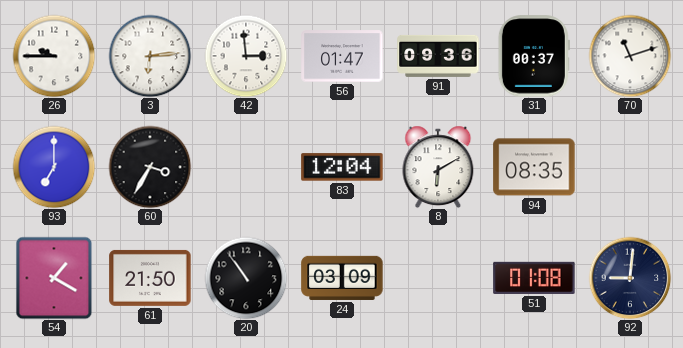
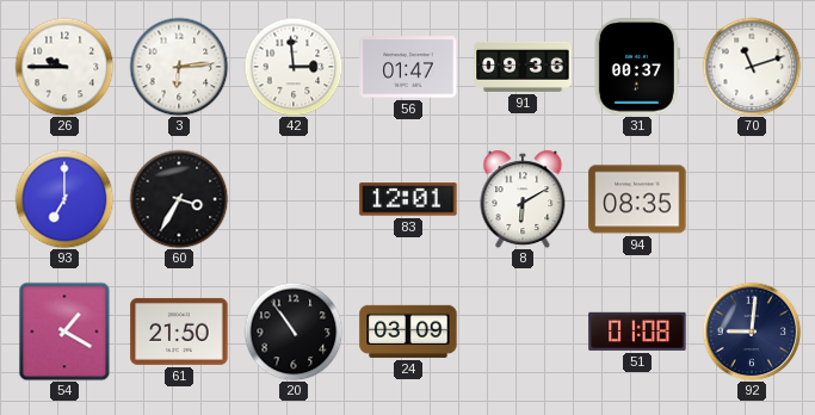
83: 12:04 -> 12:01
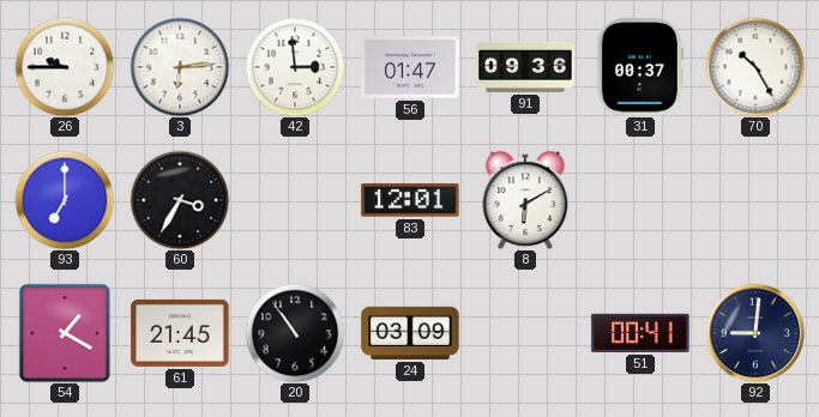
70: 11:12 -> 10:25
94: 08:35 -> none
61: 21:50 -> 21:45
51: 01:08 -> 00:41
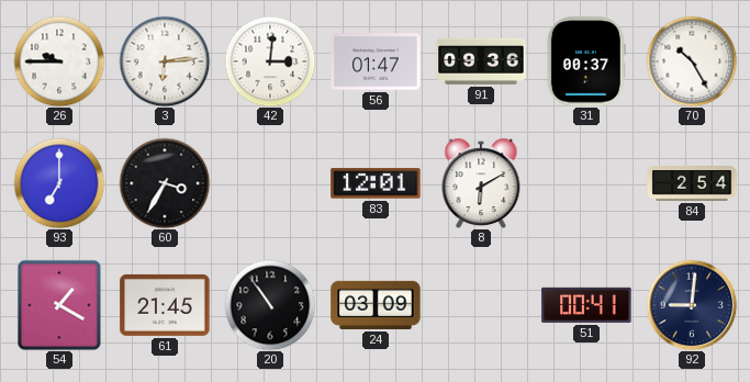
42: 2:59 -> 3:01
84: none -> 2:54
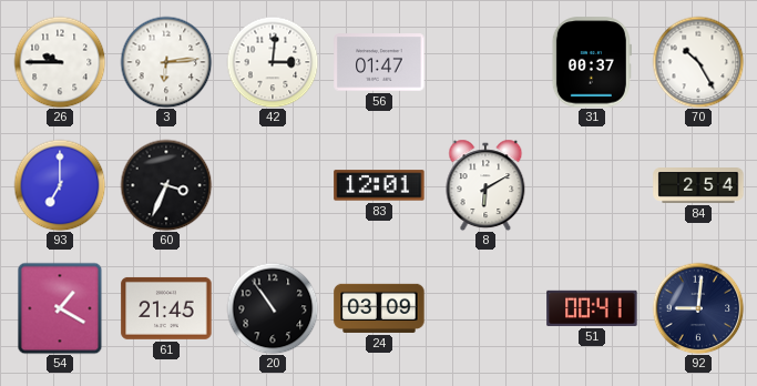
91: 09:36 -> none
60: 3:35 -> 3:34
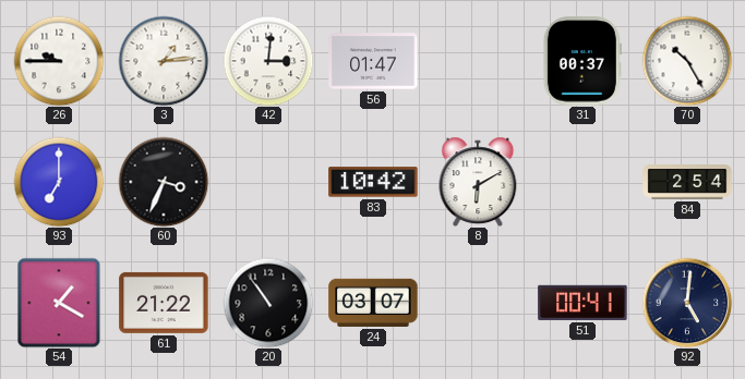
3: 6:14 -> 1:14
83: 12:01 -> 10:42
61: 21:45 -> 21:22
24: 03:09 -> 03:07
92: 9:01 -> 5:01
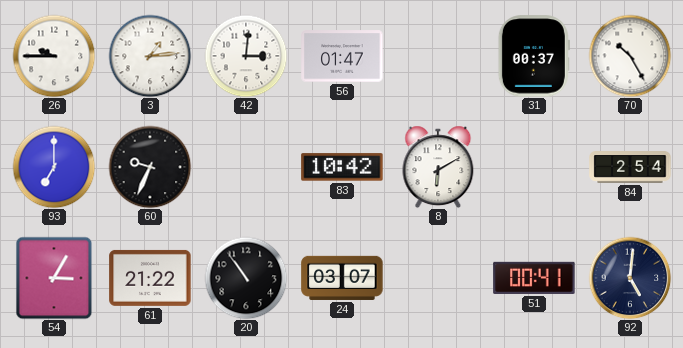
60: 3:34 -> 9:34
54: 1:20 -> 3:05
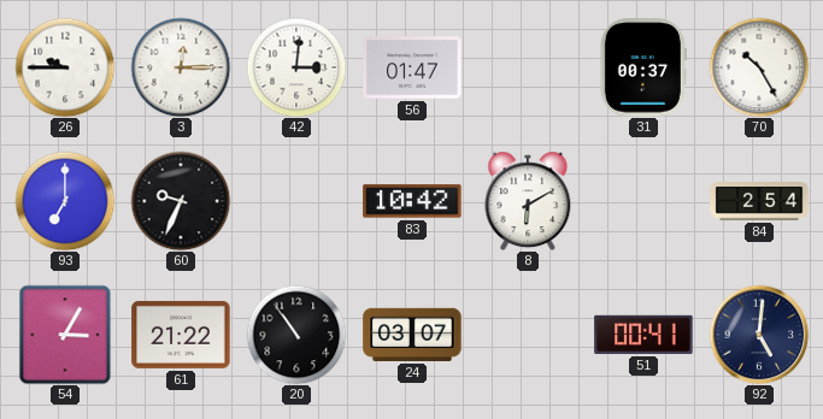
3: 1:14 -> 12:15
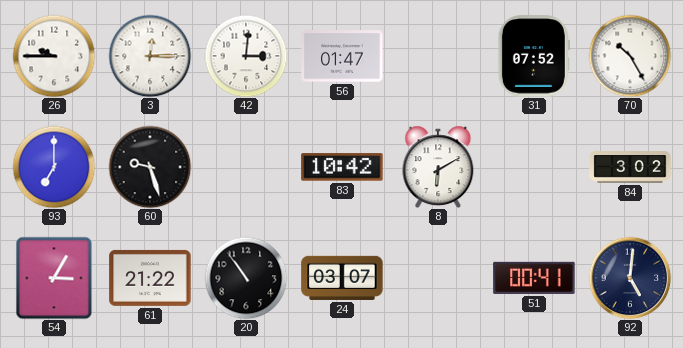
31: 00:37 -> 07:52
60: 9:34 -> 9:27
84: 2:54 -> 3:02
